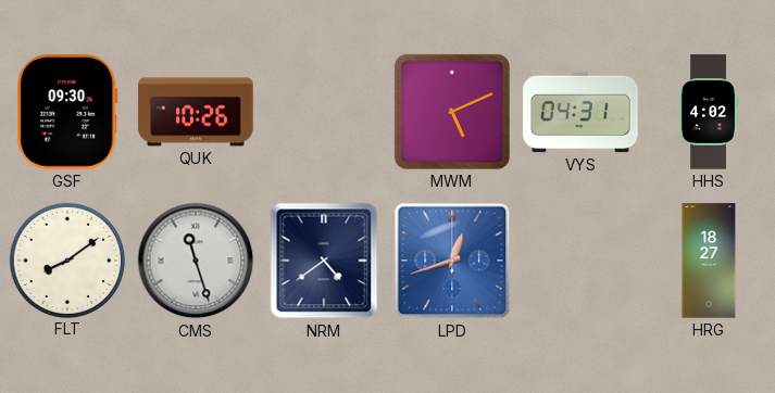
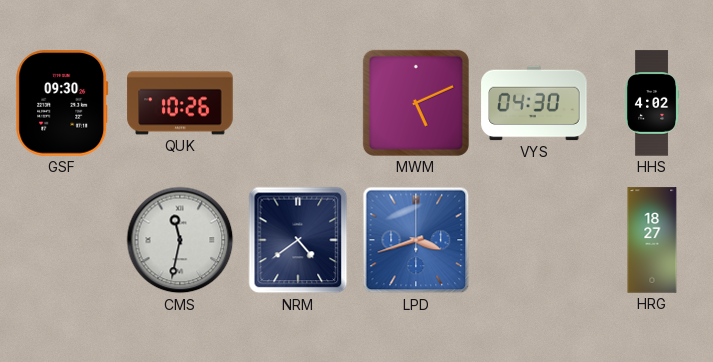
VYS: 04:31 -> 04:30
FLT: 8:09 -> none
CMS: 11:27 -> 11:32
LPD: 12:42 -> 3:42
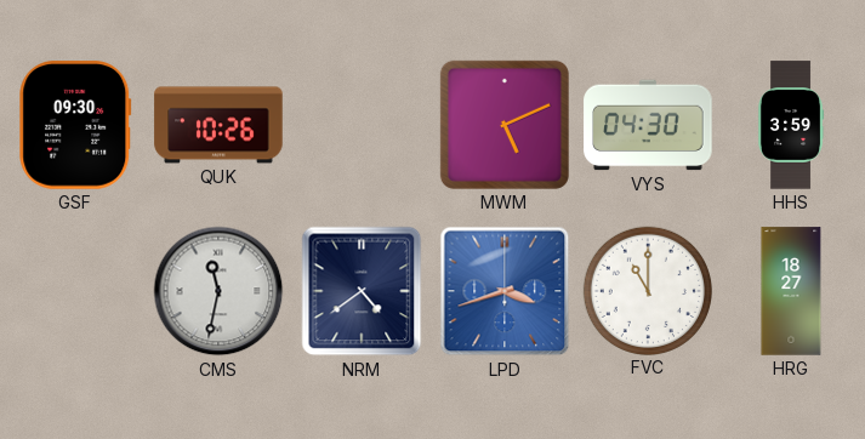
HHS: 4:02 -> 3:59
FVC: none -> 11:00
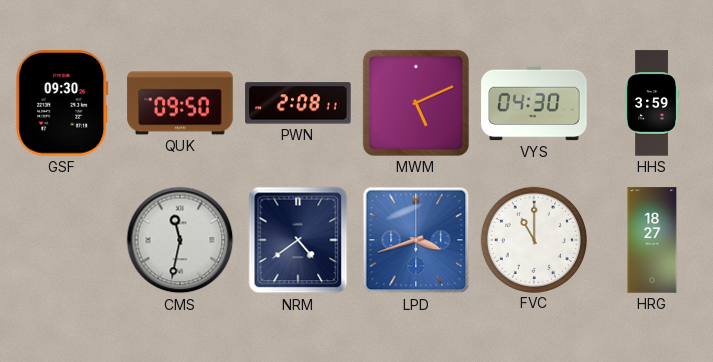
QUK: 10:26 -> 09:50
PWN: none -> 2:08
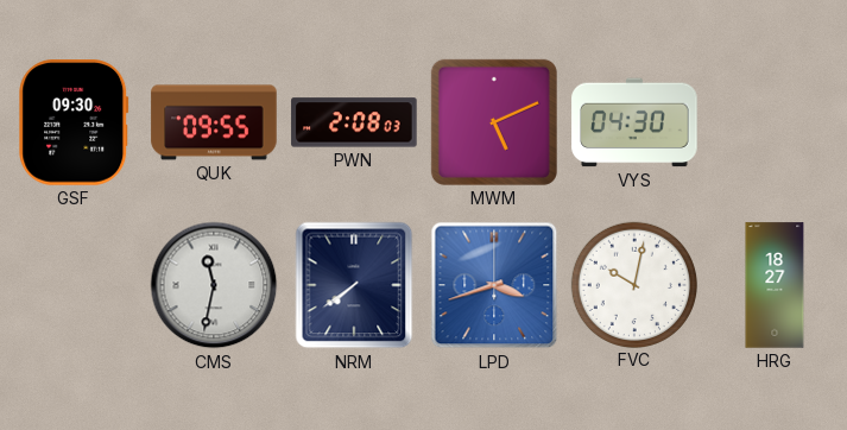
QUK: 09:50 -> 09:55
PWN: 2:08:11 -> 2:08:03
HHS: 3:59 -> none
NRM: 4:39 -> 7:39
FVC: 11:00 -> 10:02
